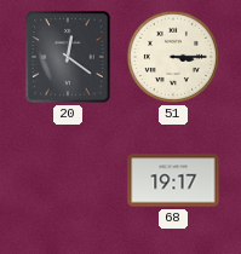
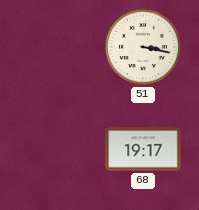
20: 12:21 -> none
51: 3:15 -> 3:17
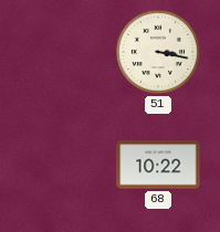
68: 19:17 -> 10:22
